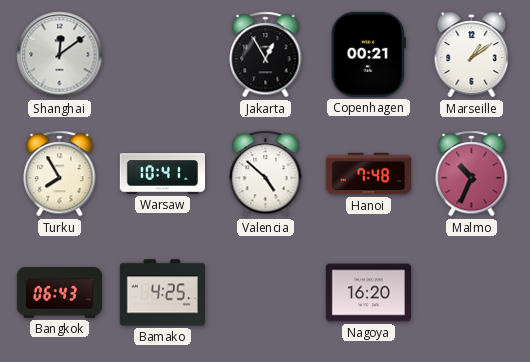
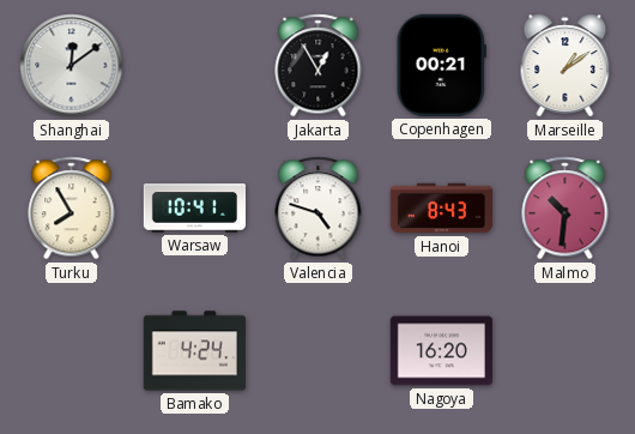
Valencia: 4:52 -> 4:48
Hanoi: 7:48 -> 8:43
Malmo: 10:34 -> 10:31
Bangkok: 06:43 -> none
Bamako: 4:25 -> 4:24
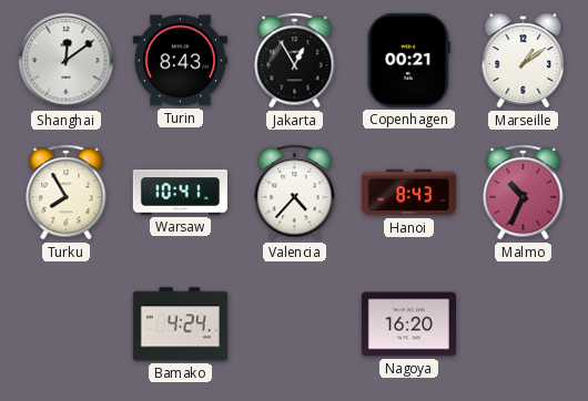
Turin: none -> 8:43
Valencia: 4:48 -> 4:37
Malmo: 10:31 -> 10:34
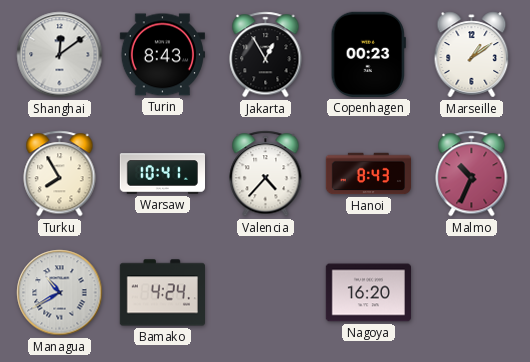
Copenhagen: 00:21 -> 00:23
Managua: none -> 10:40
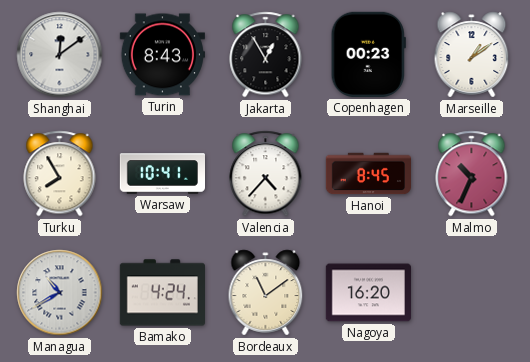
Hanoi: 8:43 -> 8:45
Bordeaux: none -> 11:09
